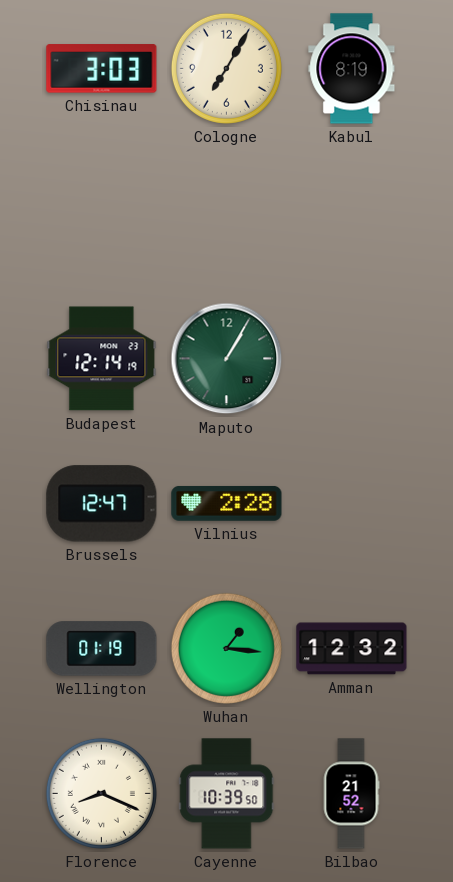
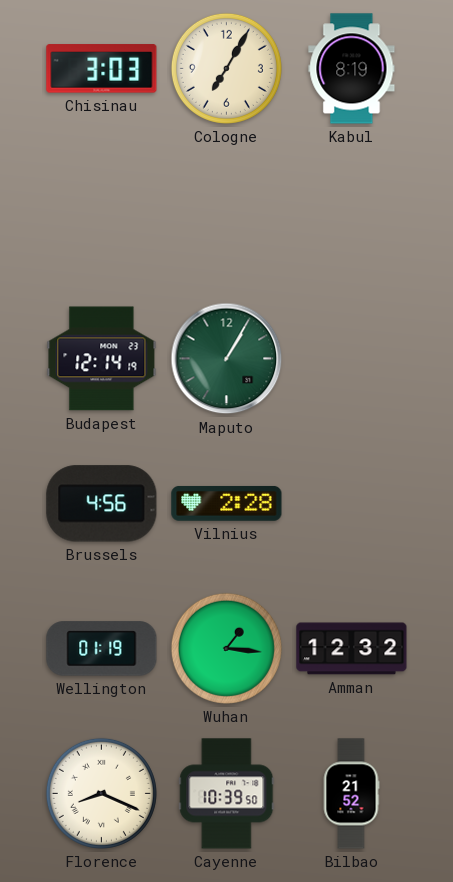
Brussels: 12:47 -> 4:56
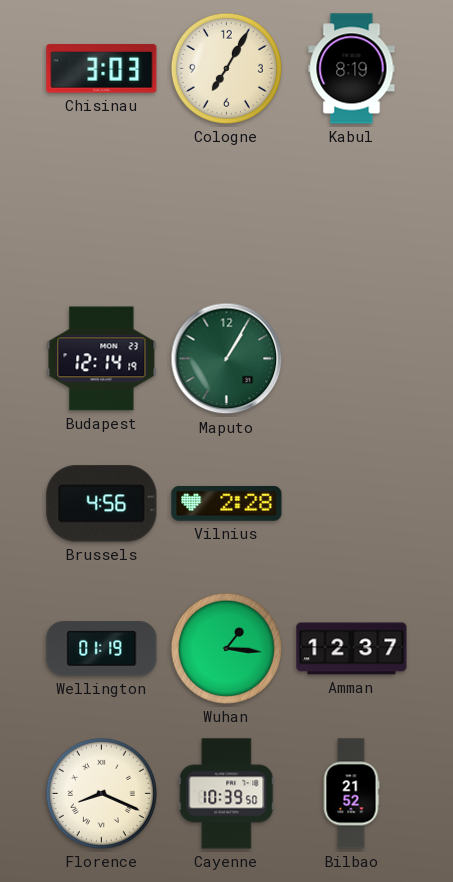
Amman: 12:32 -> 12:37
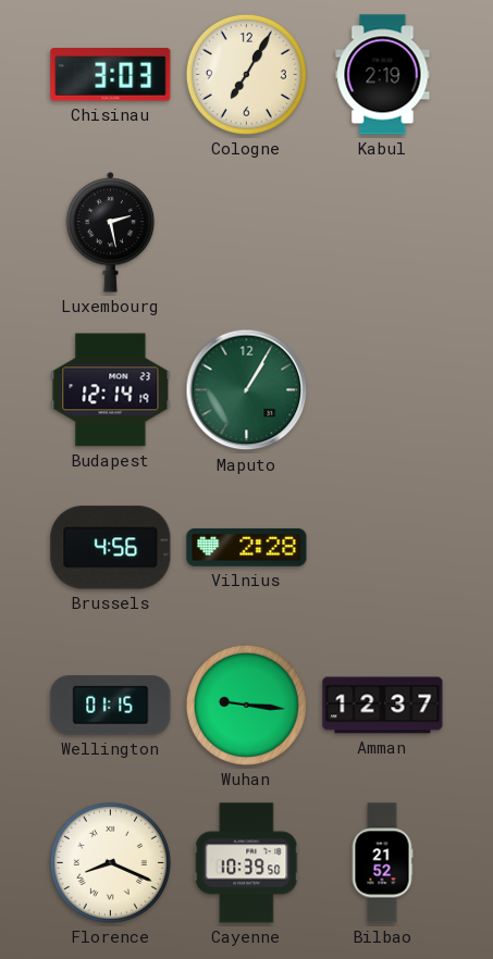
Kabul: 8:19 -> 2:19
Luxembourg: none -> 2:28
Wellington: 01:19 -> 01:15
Wuhan: 1:16 -> 9:16
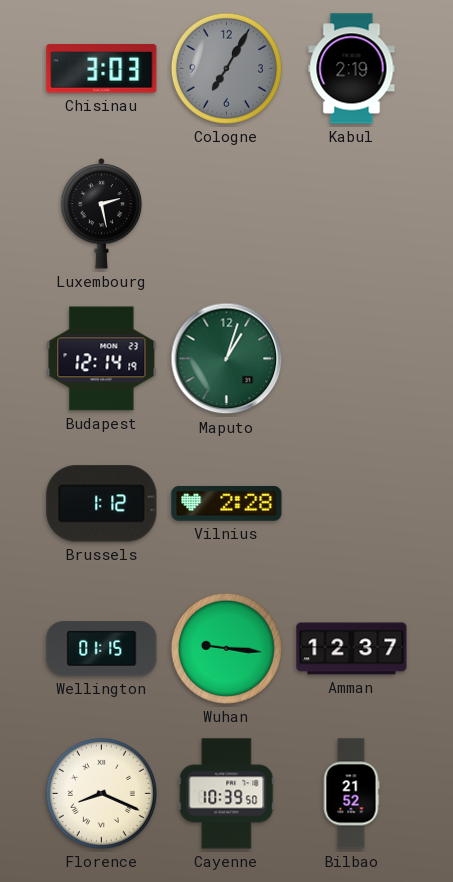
Cologne dial: cream -> grey
Maputo: 1:05 -> 1:03
Brussels: 4:56 -> 1:12
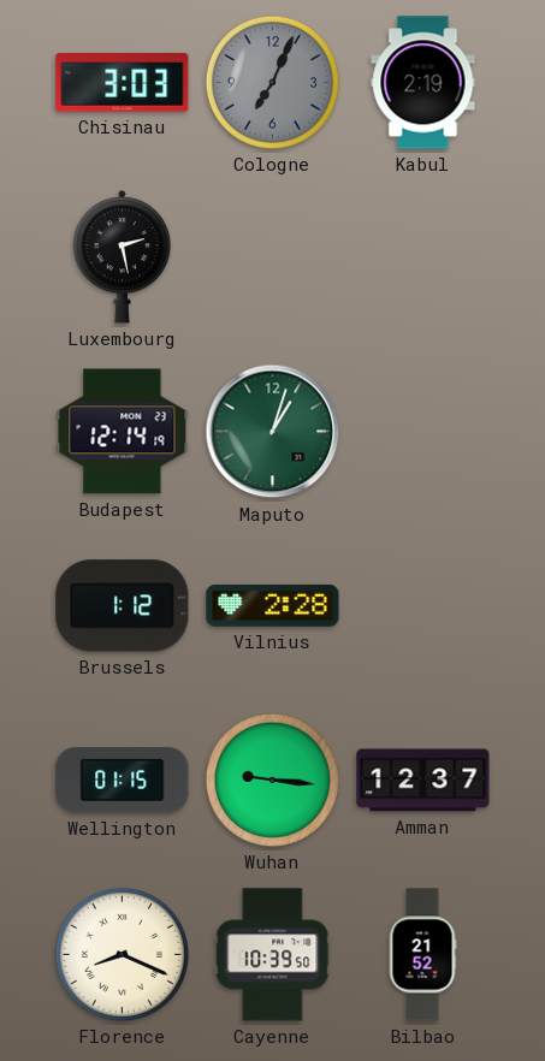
Cologne: 7:05 -> 7:04
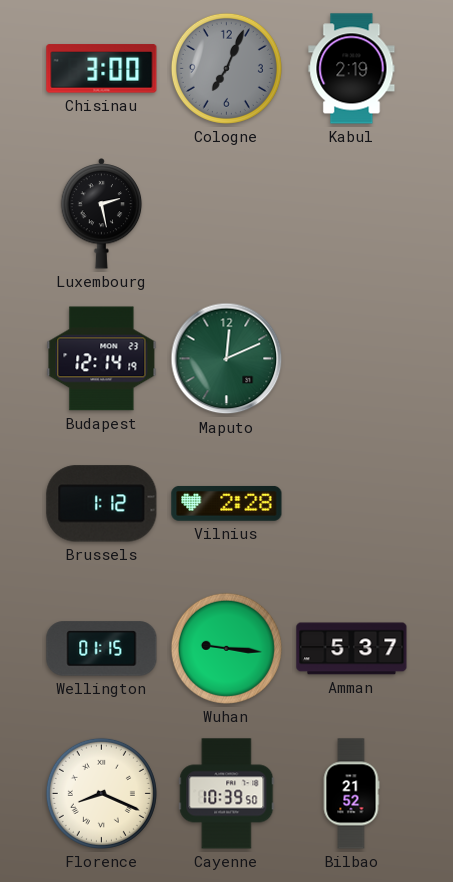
Chisinau: 3:03 -> 3:00
Maputo: 1:03 -> 12:11
Amman: 12:37 -> 5:37
